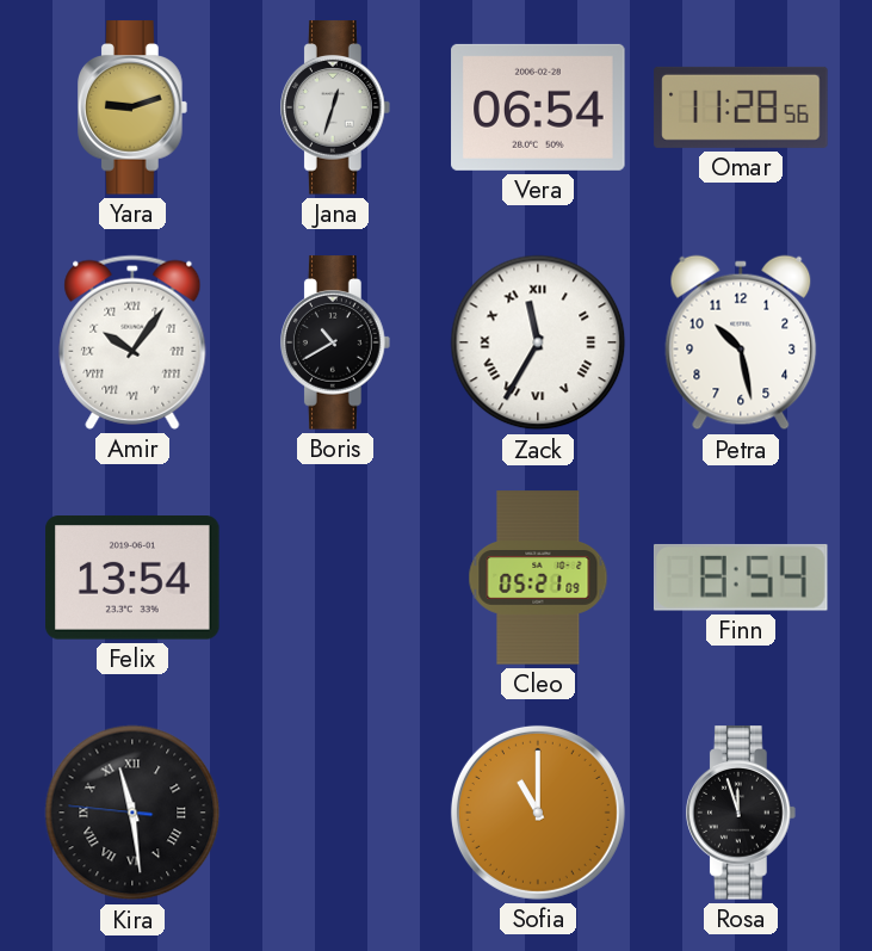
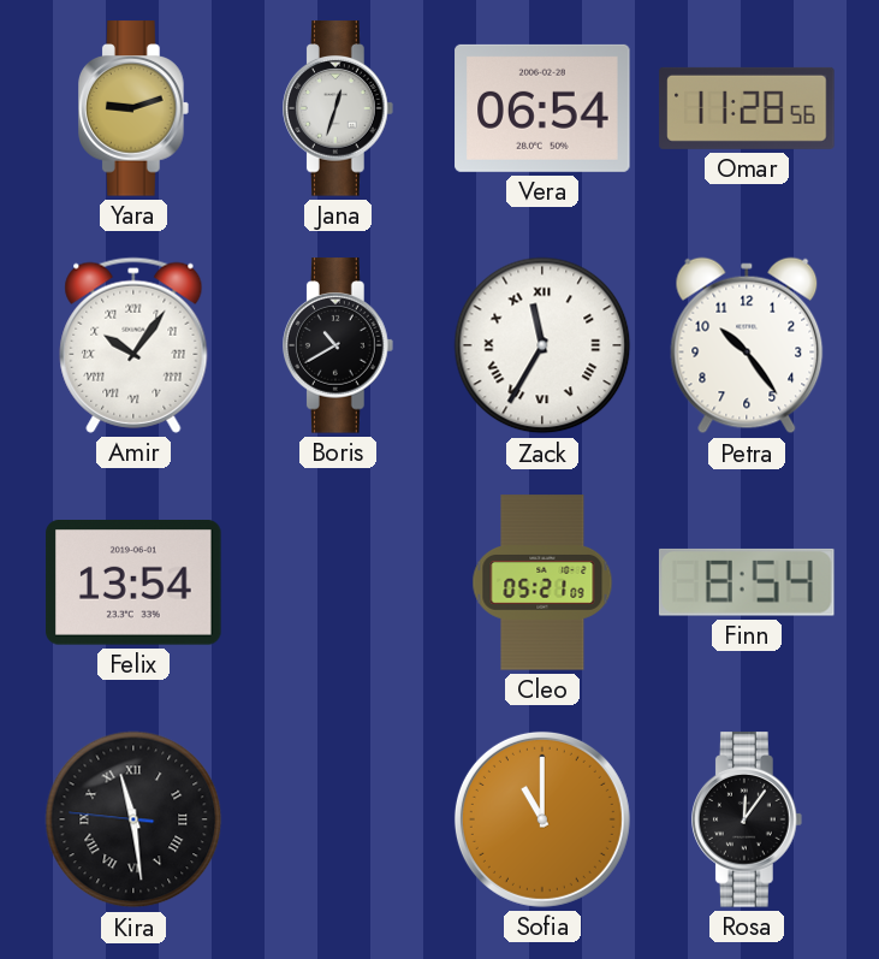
Petra: 10:28 -> 10:24
Rosa: 11:57 -> 12:06
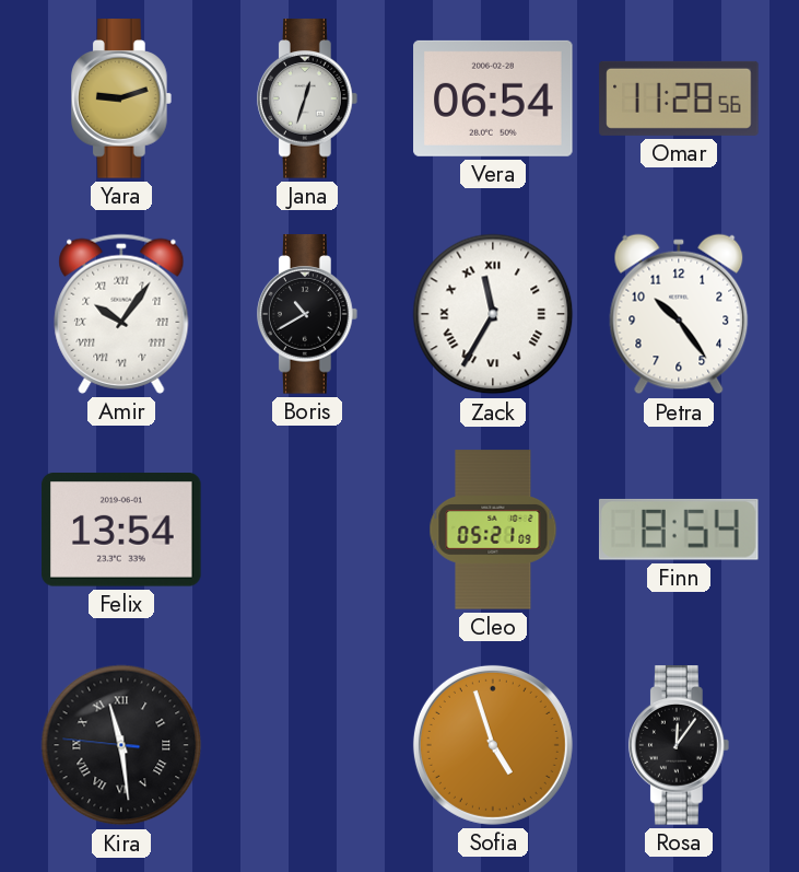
Sofia: 11:00 -> 4:57
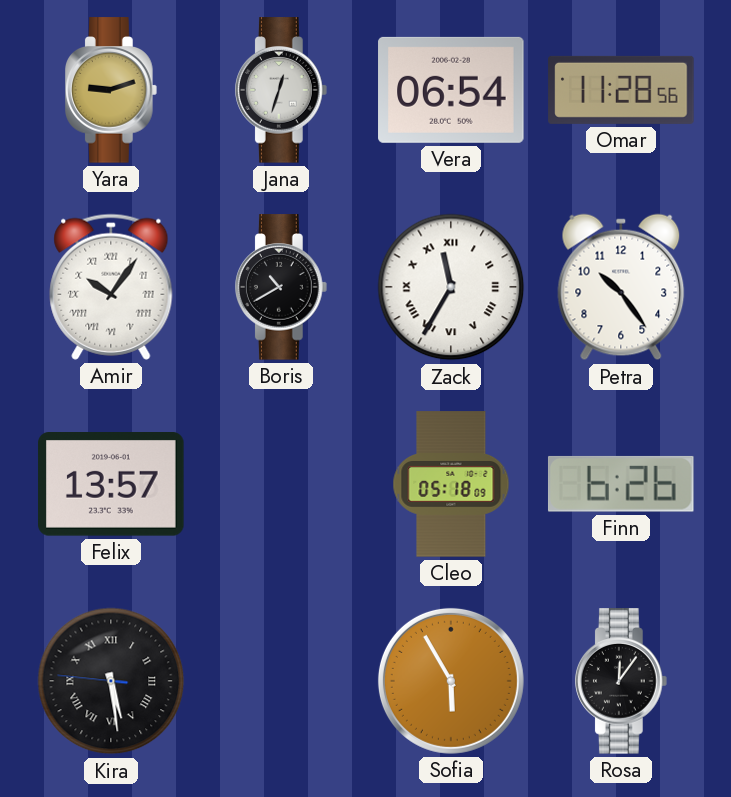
Felix: 13:54 -> 13:57
Cleo: 05:21 -> 05:18
Finn: 8:54 -> 6:26
Kira: 11:28 -> 5:28
Sofia: 4:57 -> 5:55
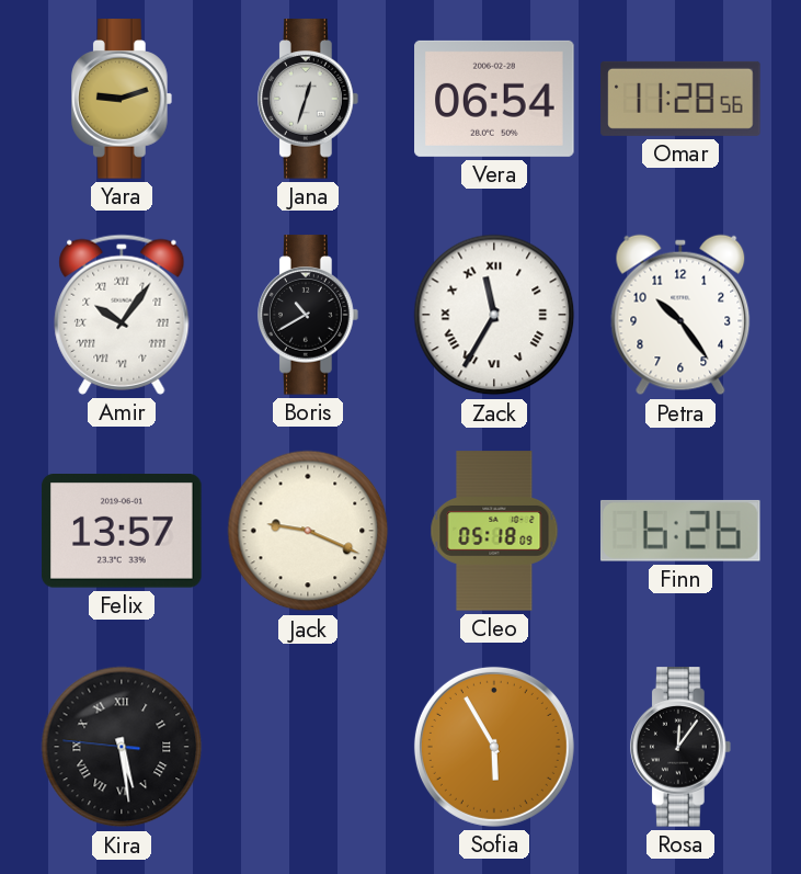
Jack: none -> 9:19
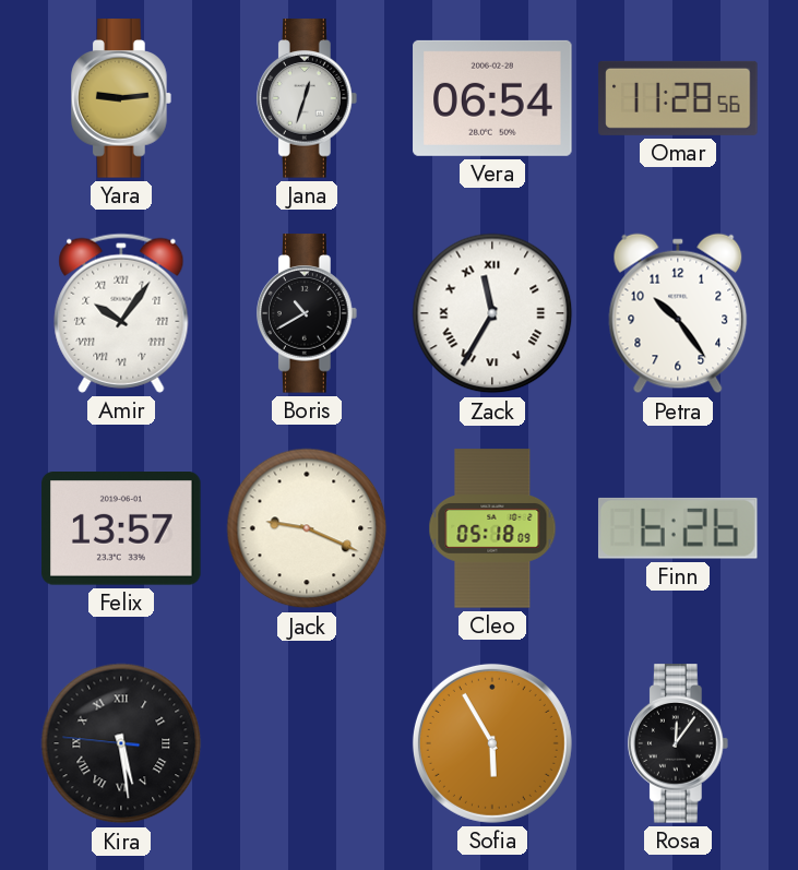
Yara: 9:12 -> 9:14
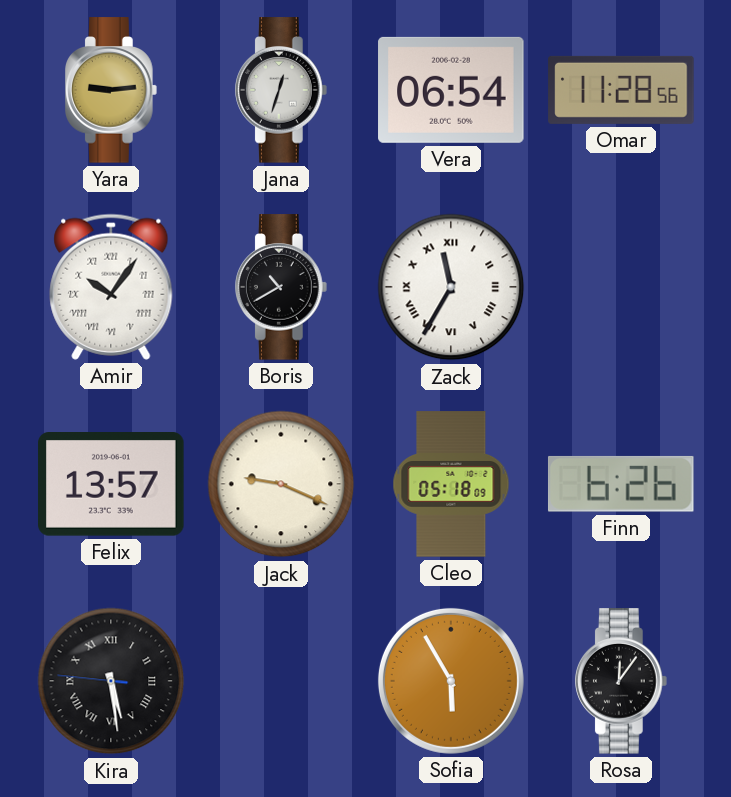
Petra: 10:24 -> none
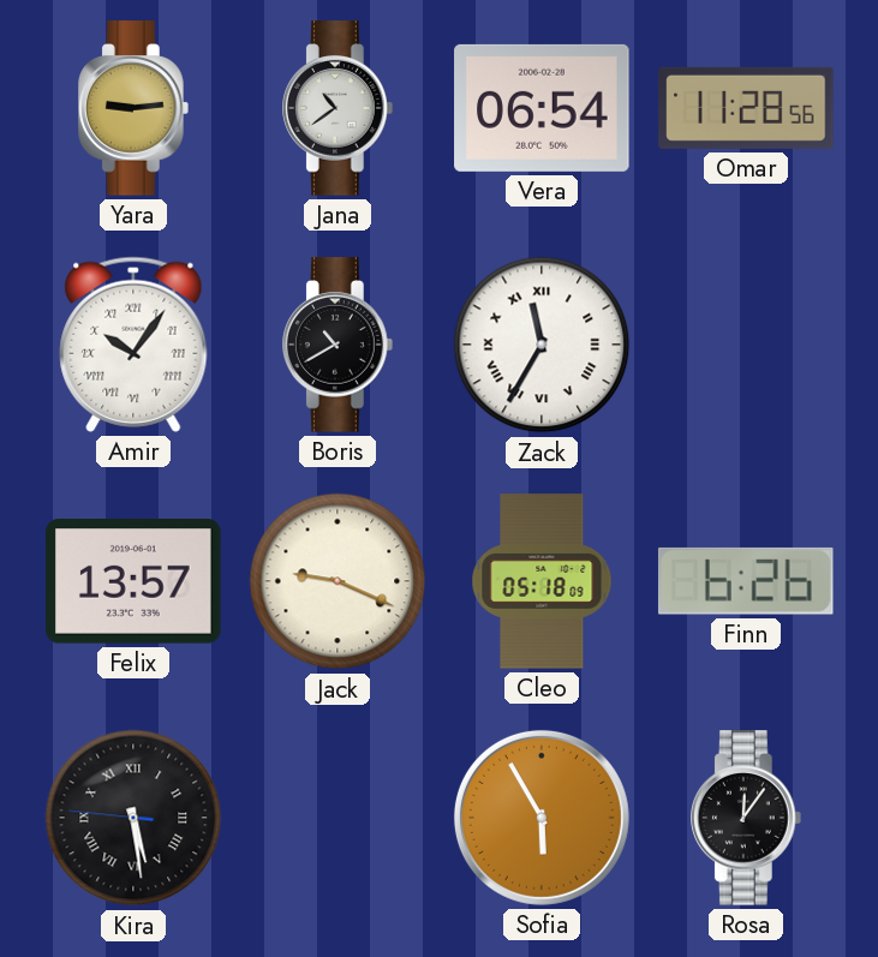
Jana: 12:33 -> 10:39
